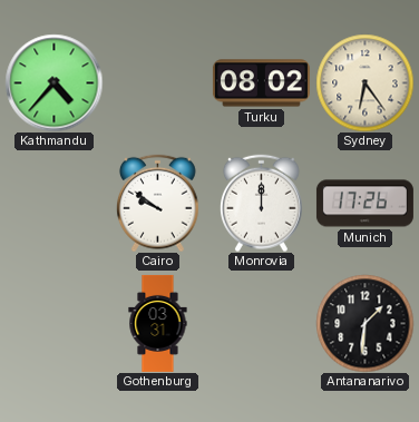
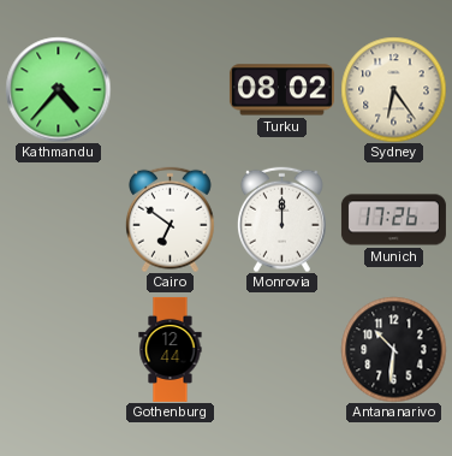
Cairo: 9:51 -> 6:51
Gothenburg: 03:31 -> 12:44
Antananarivo: 1:31 -> 10:31
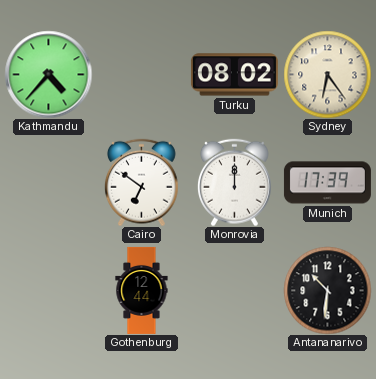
Munich: 17:26 -> 17:39
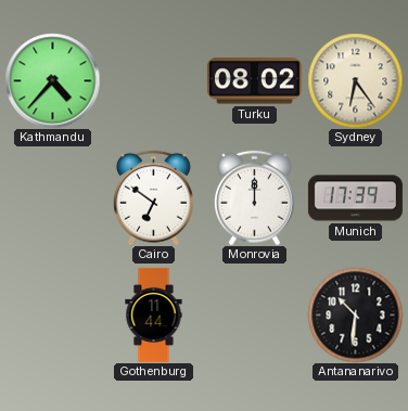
Gothenburg: 12:44 -> 11:44
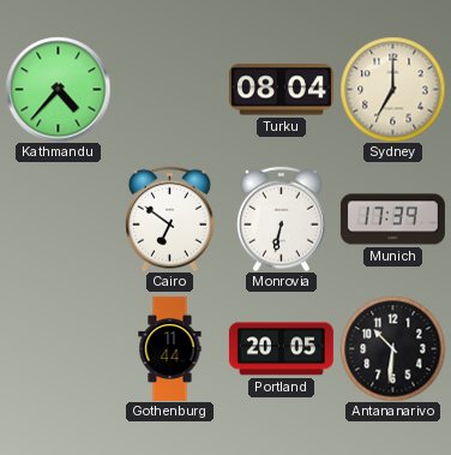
Turku: 08:02 -> 08:04
Sydney: 6:24 -> 7:00
Monrovia: 12:00 -> 6:32
Portland: none -> 20:05
